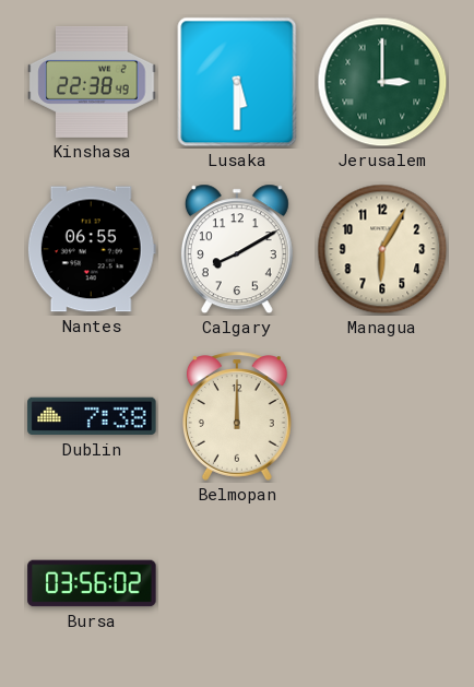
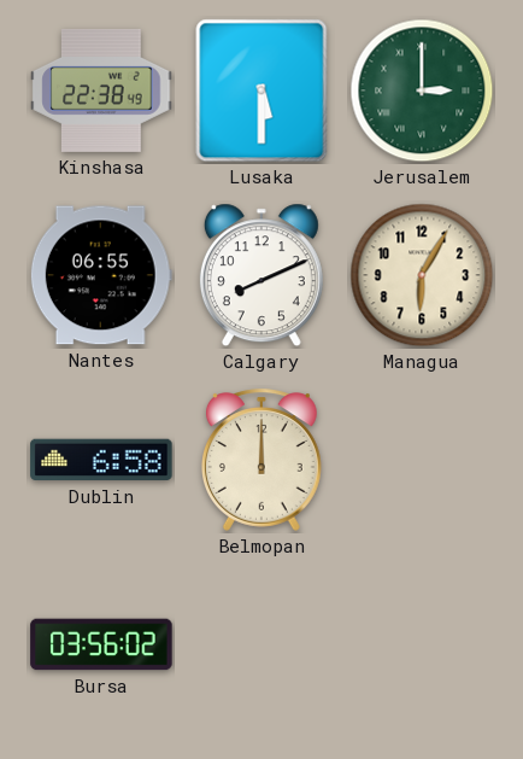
Calgary: 8:10 -> 8:11
Dublin: 7:38 -> 6:58
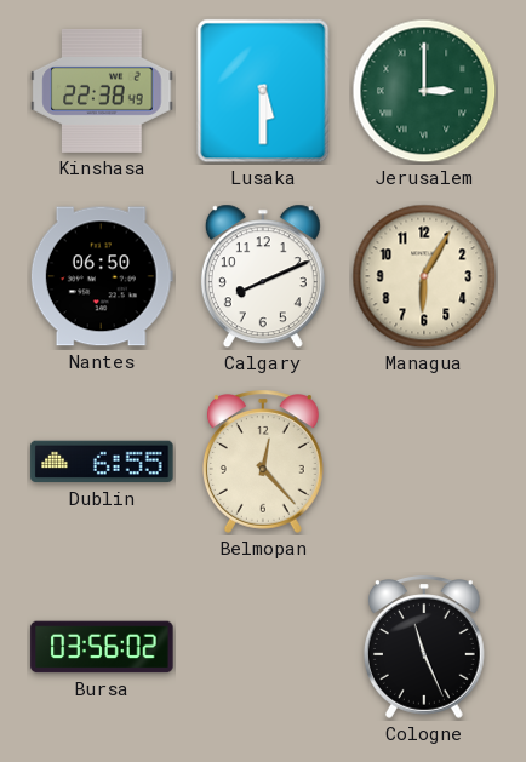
Nantes: 06:55 -> 06:50
Dublin: 6:58 -> 6:55
Belmopan: 12:00 -> 12:23
Cologne: none -> 11:26
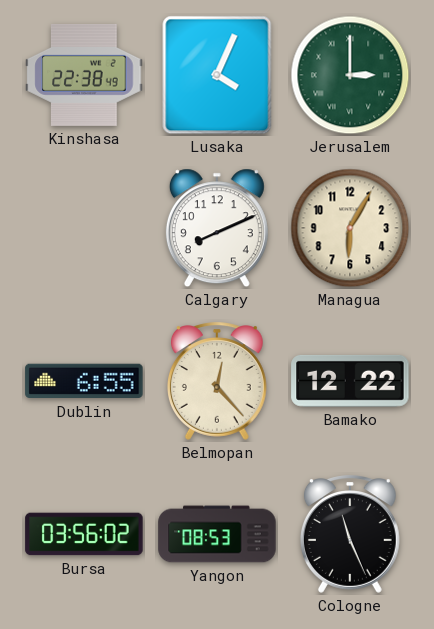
Lusaka: 5:30 -> 4:04
Nantes: 06:50 -> none
Bamako: none -> 12:22
Yangon: none -> 08:53
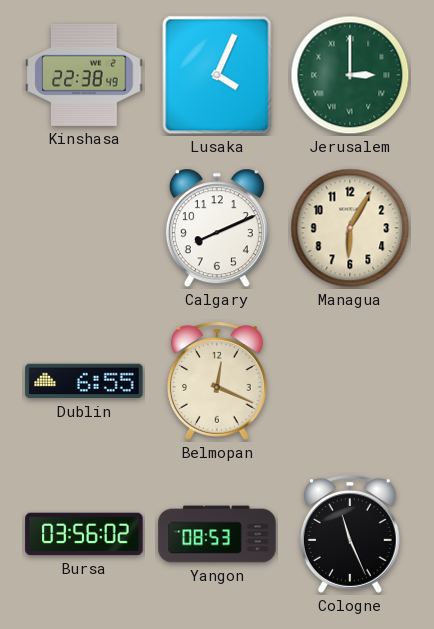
Belmopan: 12:23 -> 12:19
Bamako: 12:22 -> none
